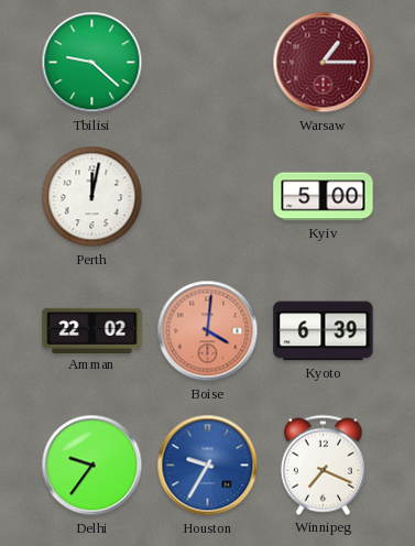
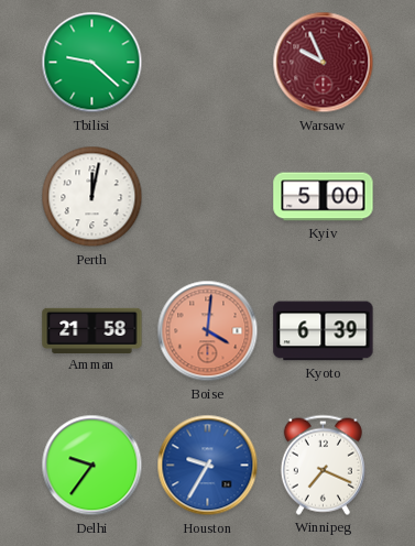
Warsaw: 1:15 -> 9:56
Amman: 22:02 -> 21:58
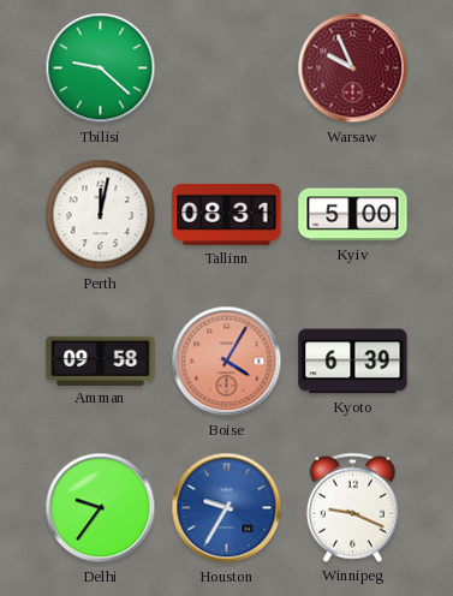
Tallinn: none -> 08:31
Amman: 21:58 -> 09:58
Boise: 4:01 -> 4:05
Winnipeg: 7:19 -> 9:19
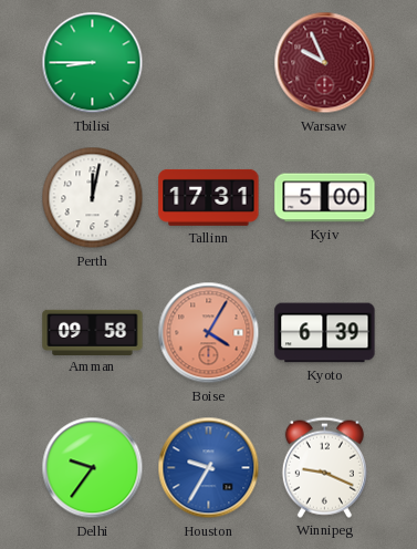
Tbilisi: 9:22 -> 8:45
Tallinn: 08:31 -> 17:31
